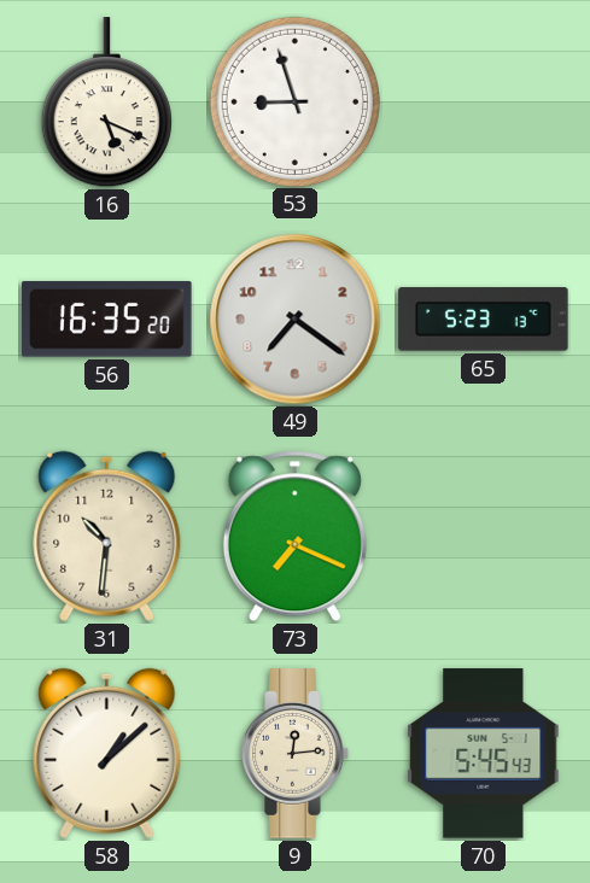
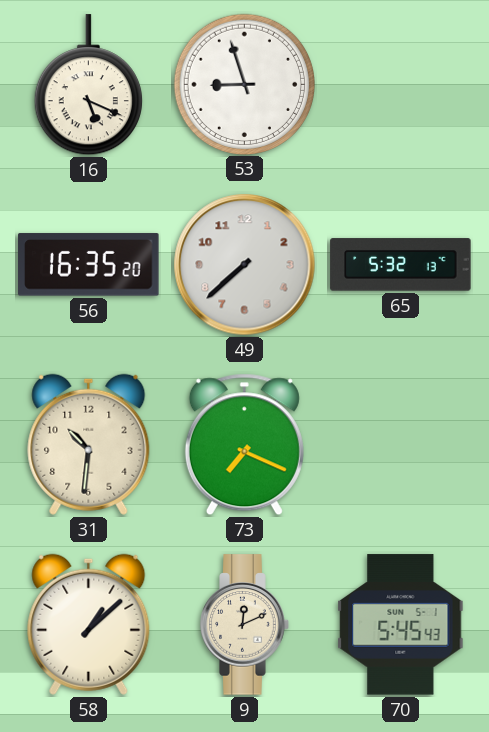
49: 7:21 -> 7:38
65: 5:23 -> 5:32
9: 12:14 -> 12:11
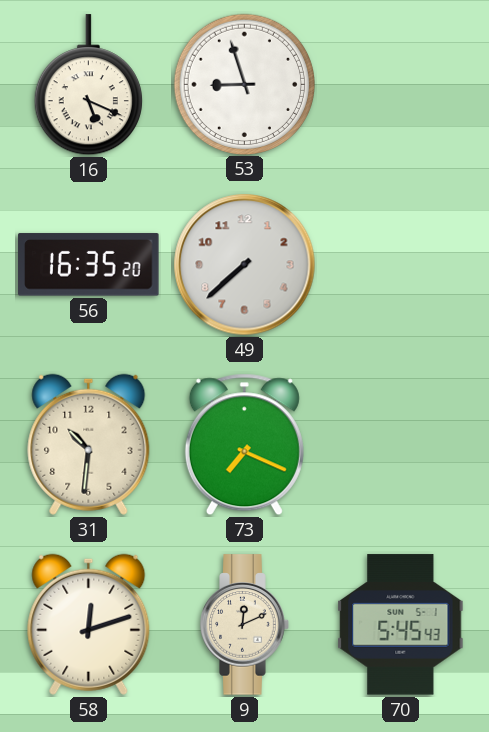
65: 5:32 -> none
58: 1:08 -> 12:12
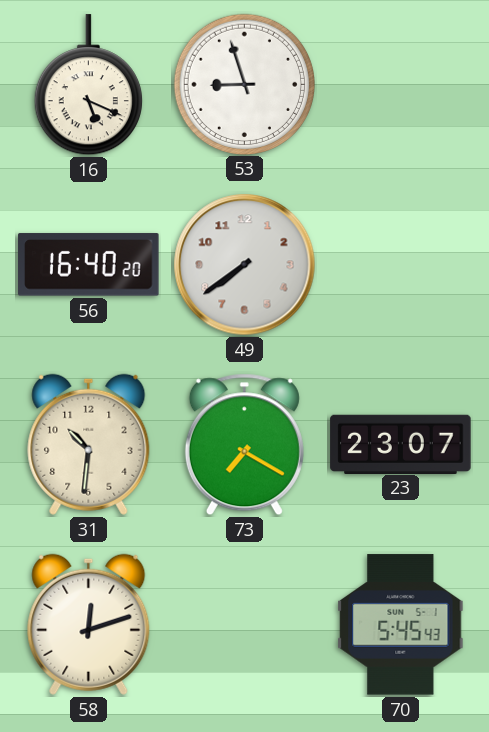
56: 16:35 -> 16:40
49: 7:38 -> 7:39
73: 7:19 -> 7:20
23: none -> 23:07
9: 12:11 -> none
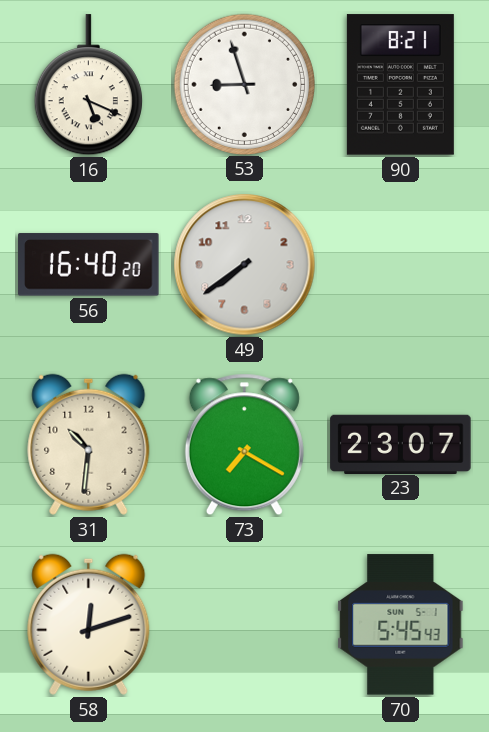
90: none -> 8:21
